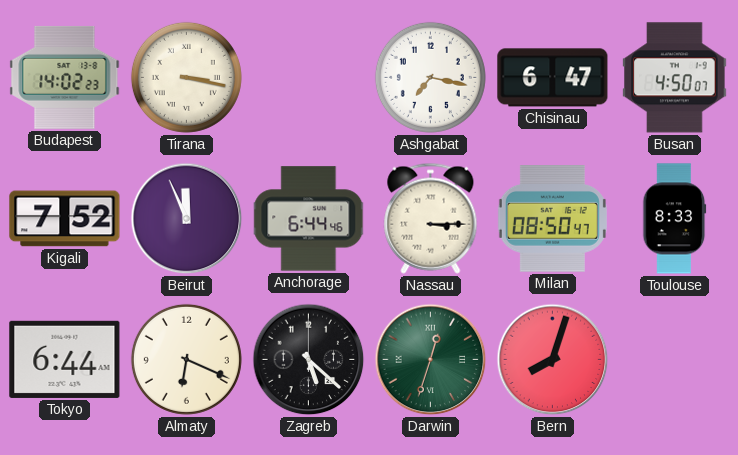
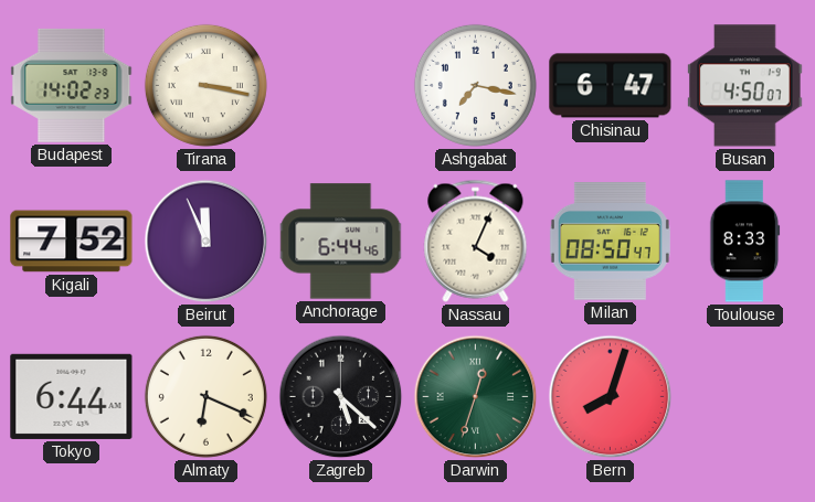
Nassau: 3:15 -> 4:04
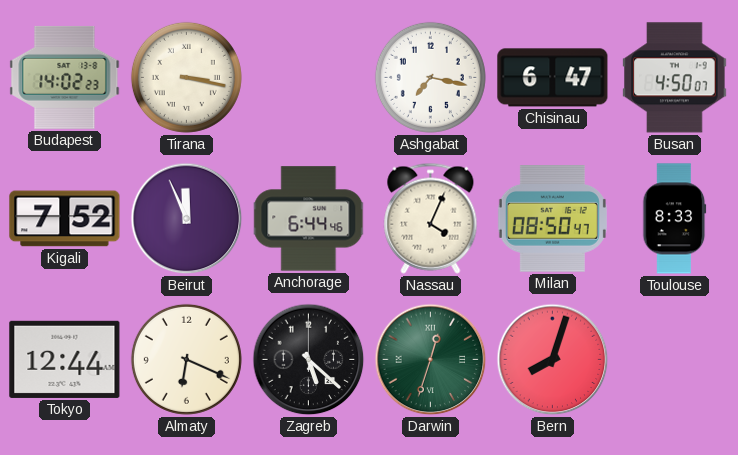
Tokyo: 6:44 -> 12:44
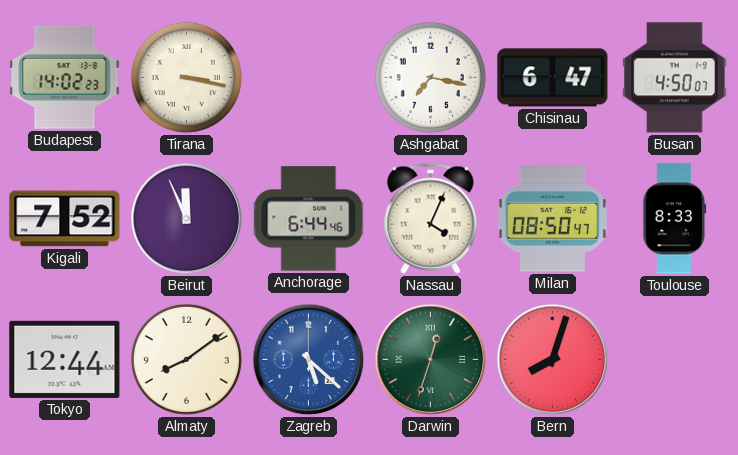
Almaty: 6:19 -> 8:09
Zagreb dial: black -> blue
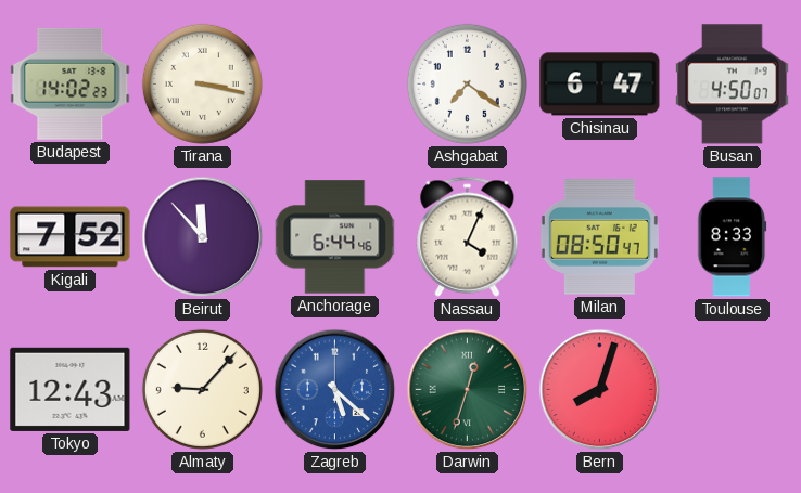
Ashgabat: 7:17 -> 7:21
Beirut: 11:56 -> 11:53
Tokyo: 12:44 -> 12:43
Almaty: 8:09 -> 9:07
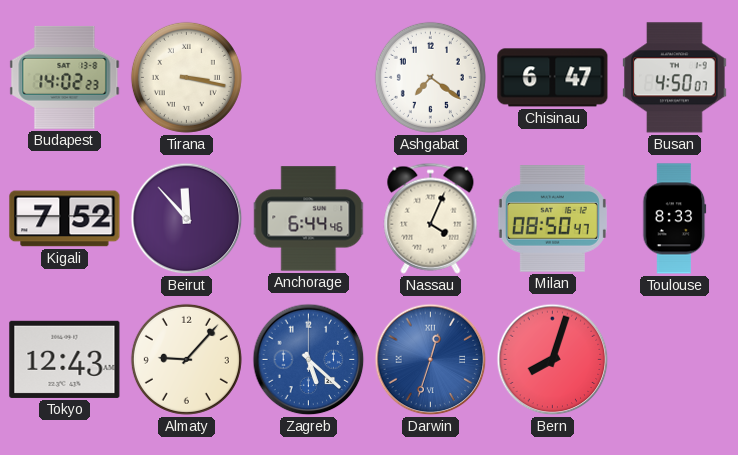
Darwin dial: green -> blue
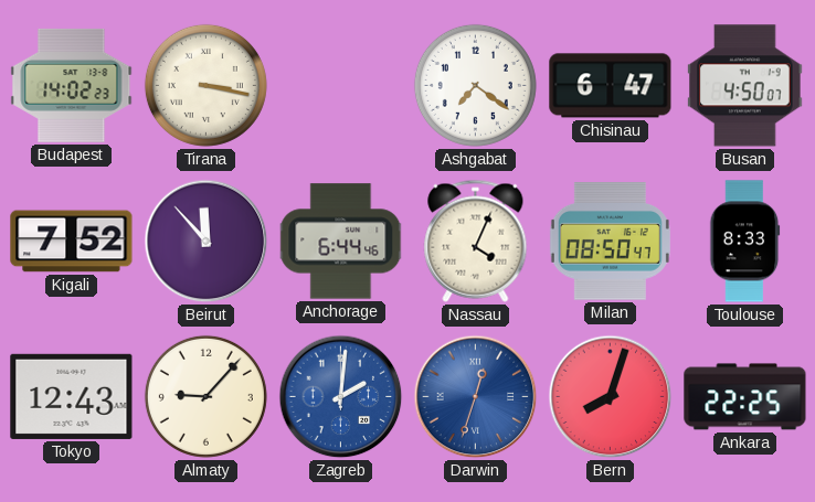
Zagreb: 5:22 -> 2:01
Ankara: none -> 22:25
